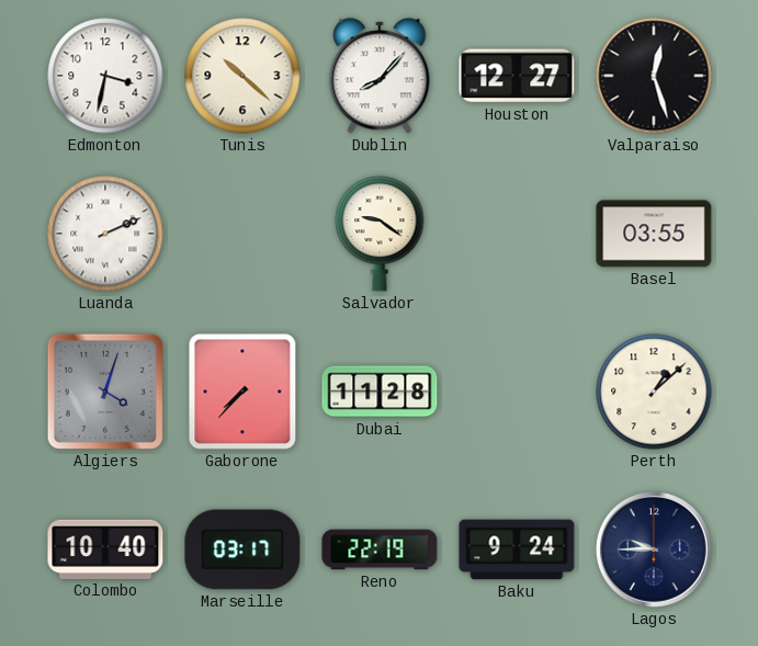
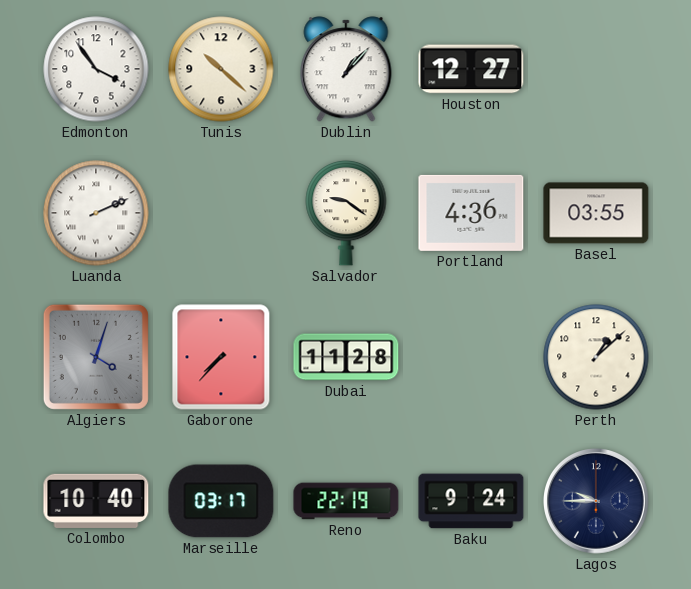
Edmonton: 3:32 -> 3:54
Dublin: 8:07 -> 1:07
Valparaiso: 12:27 -> none
Portland: none -> 4:36
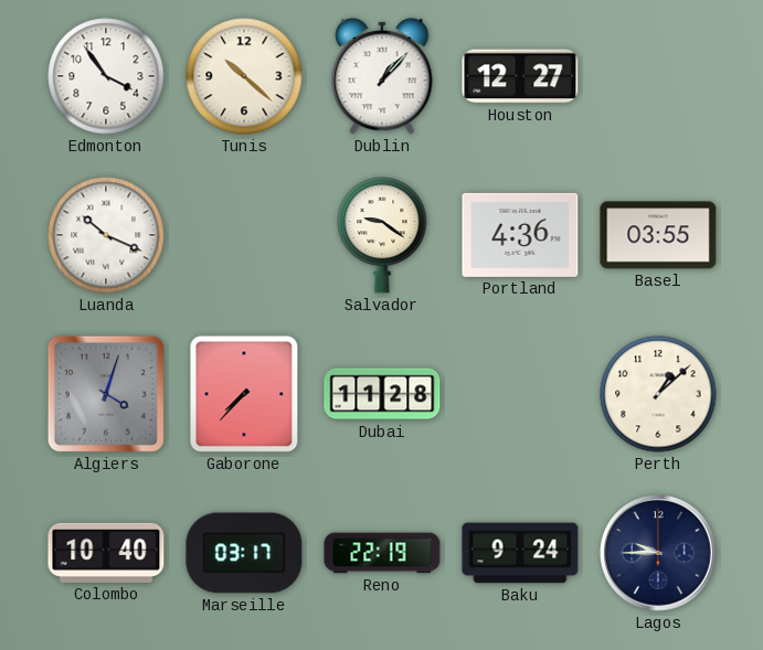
Luanda: 2:11 -> 10:19
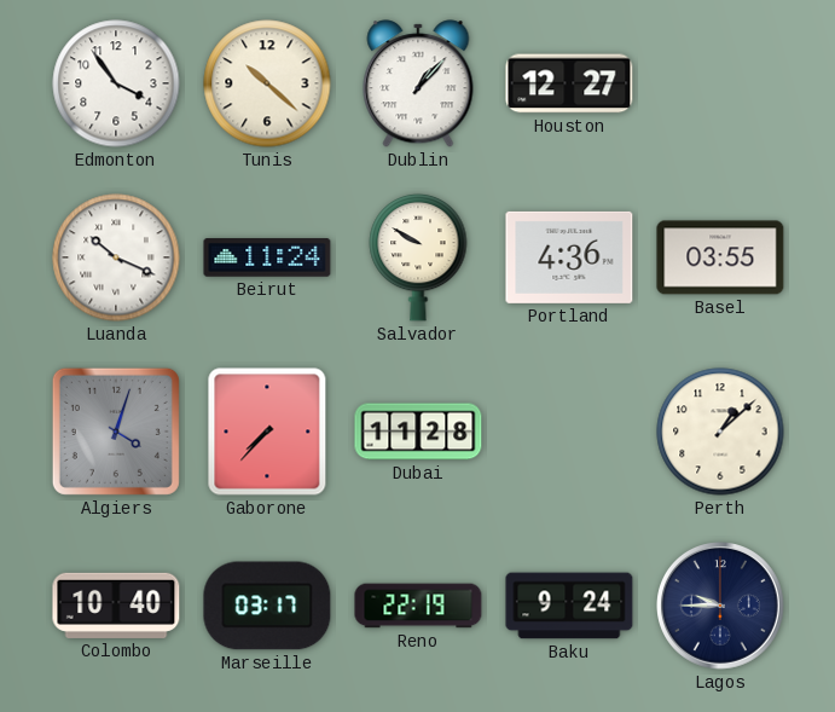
Beirut: none -> 11:24
Salvador: 9:21 -> 9:50
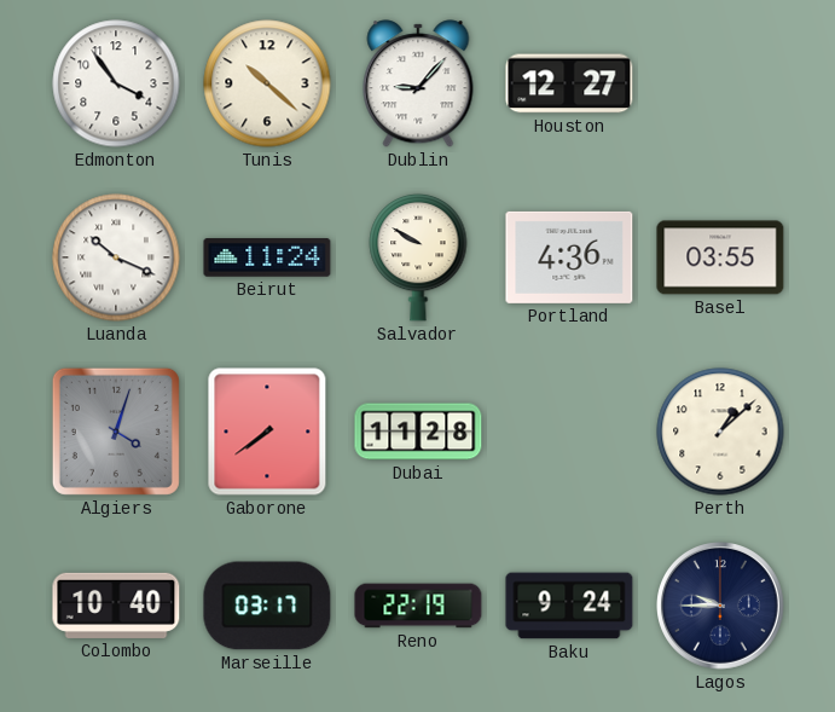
Dublin: 1:07 -> 9:07
Gaborone: 7:37 -> 7:39
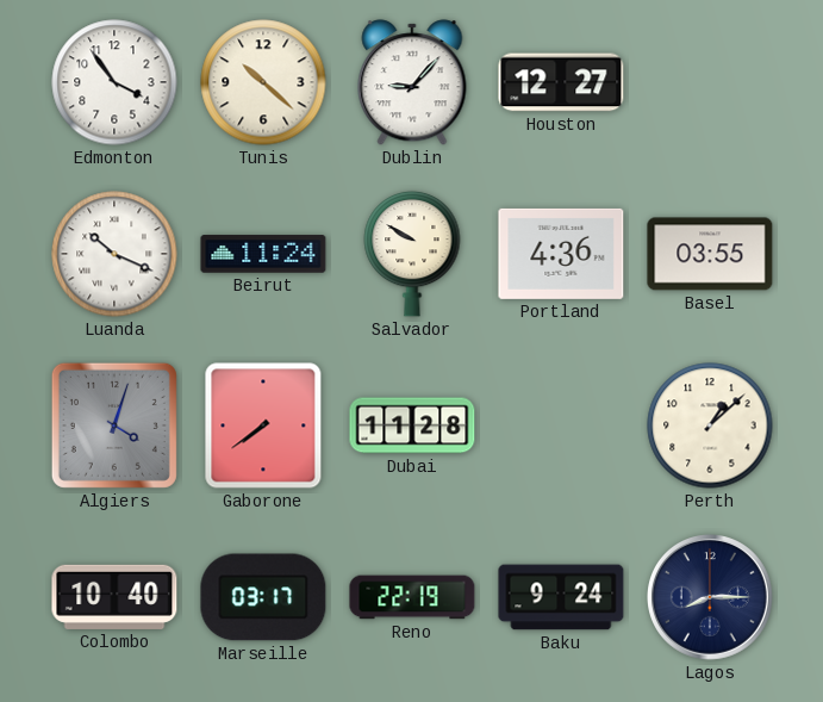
Lagos: 9:45 -> 8:15
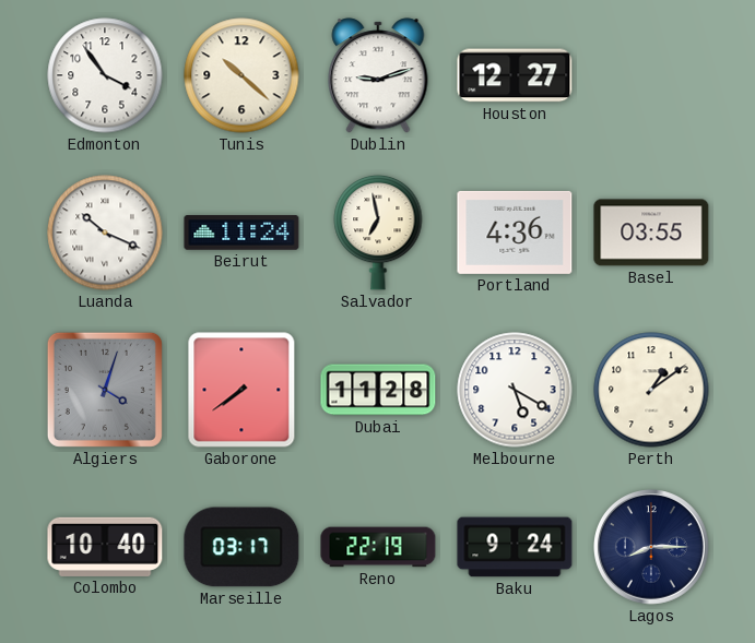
Dublin: 9:07 -> 9:12
Salvador: 9:50 -> 6:58
Melbourne: none -> 5:20
Perth: 1:08 -> 1:09
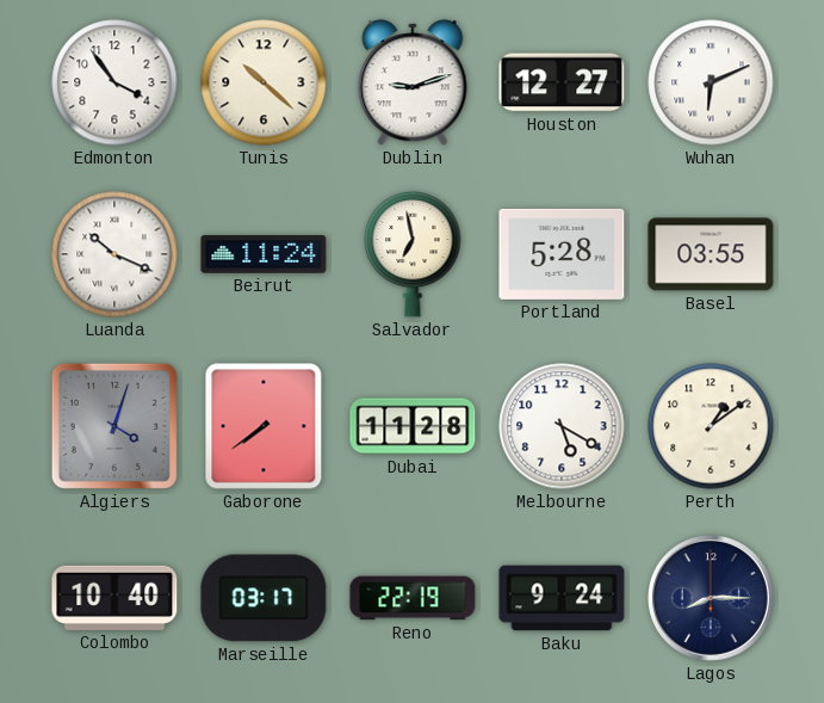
Wuhan: none -> 6:11
Portland: 4:36 -> 5:28
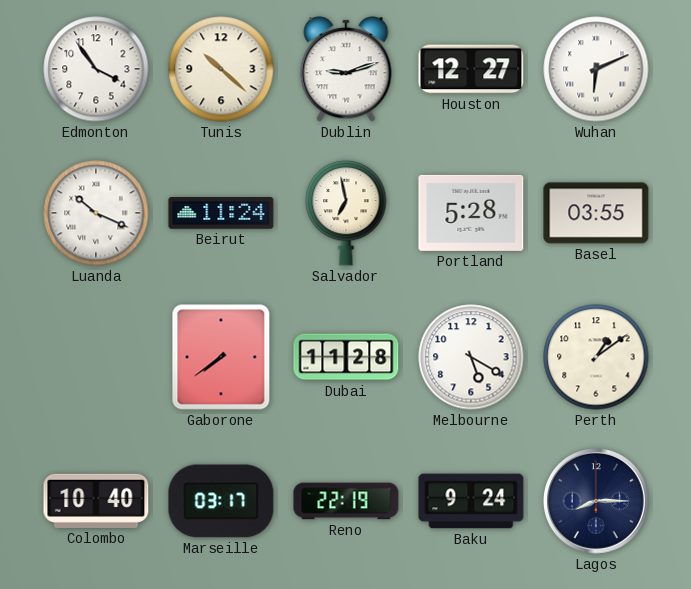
Algiers: 4:03 -> none
